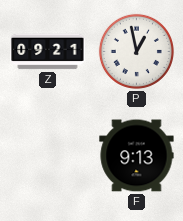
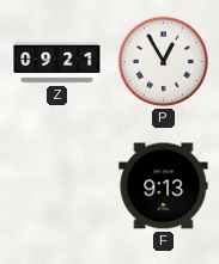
P: 12:58 -> 12:55
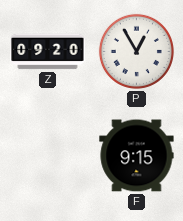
Z: 09:21 -> 09:20
F: 9:13 -> 9:15
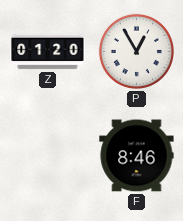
Z: 09:20 -> 01:20
F: 9:15 -> 8:46
